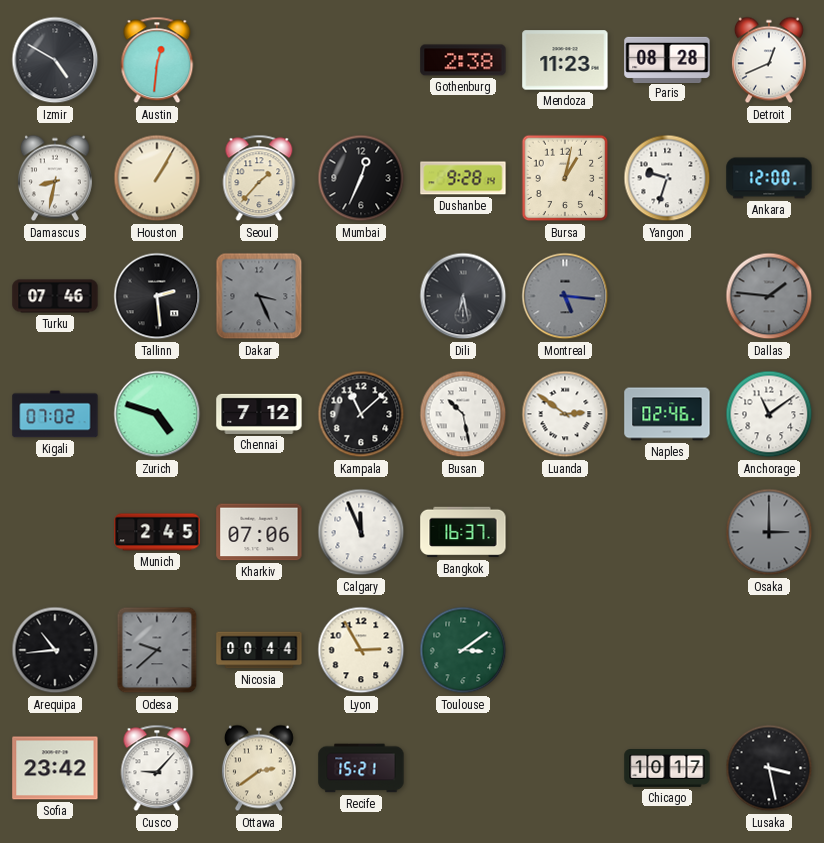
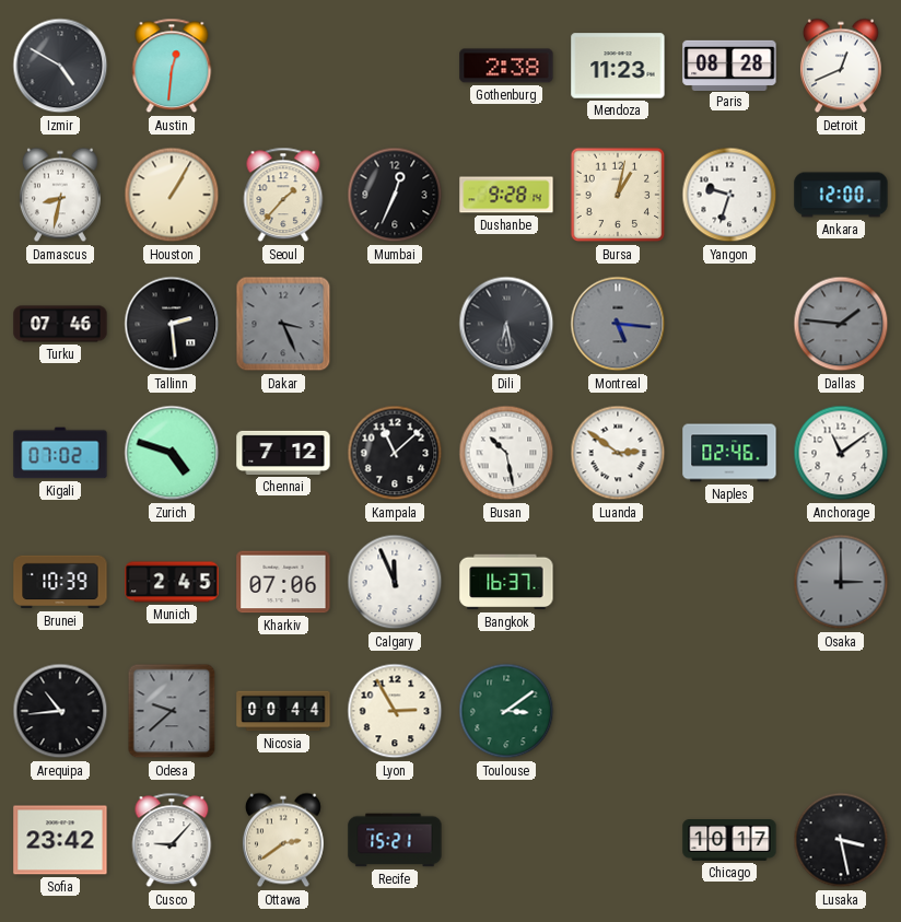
Brunei: none -> 10:39
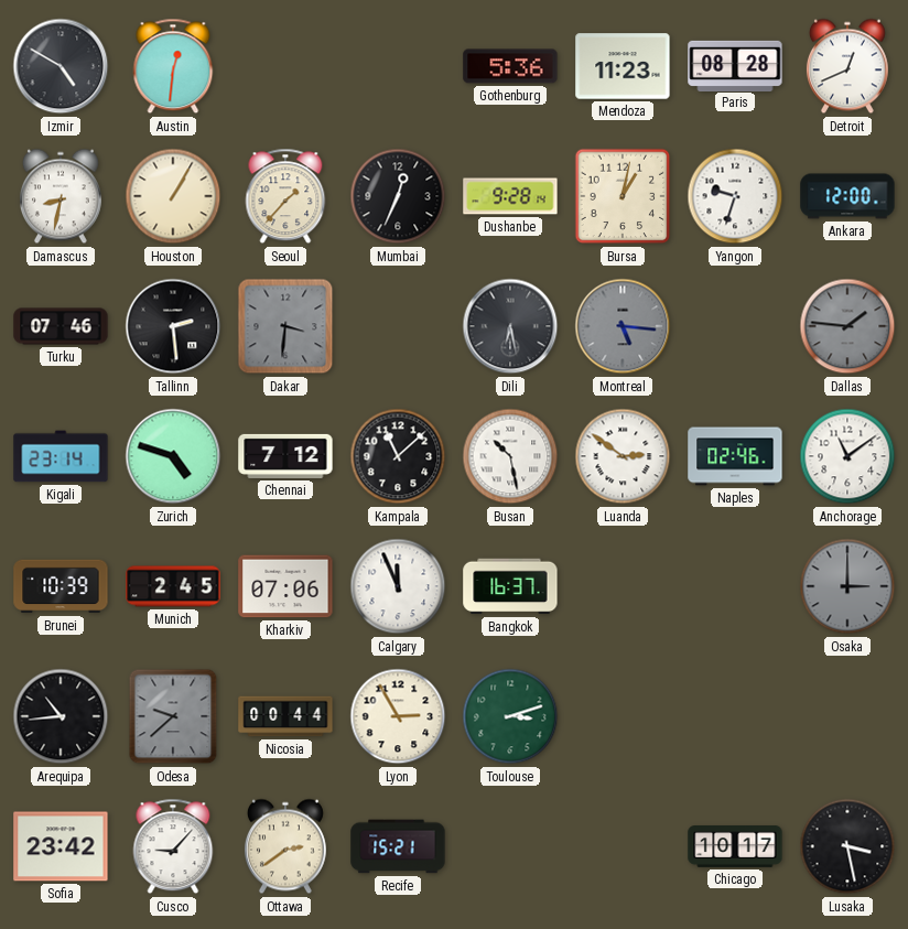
Gothenburg: 2:38 -> 5:36
Dakar: 3:26 -> 3:31
Kigali: 07:02 -> 23:14
Toulouse: 3:09 -> 3:12
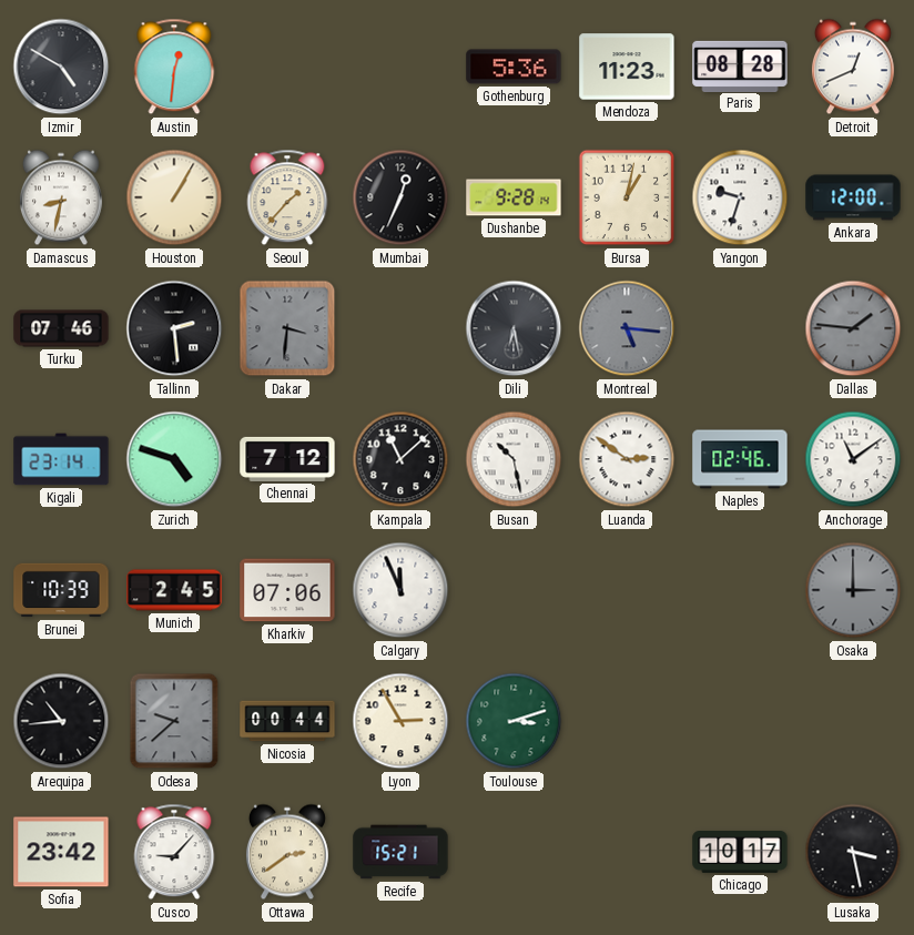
Bangkok: 16:37 -> none
